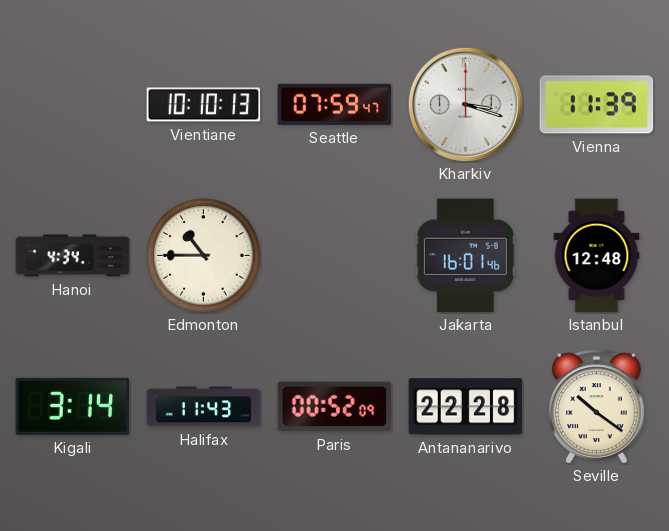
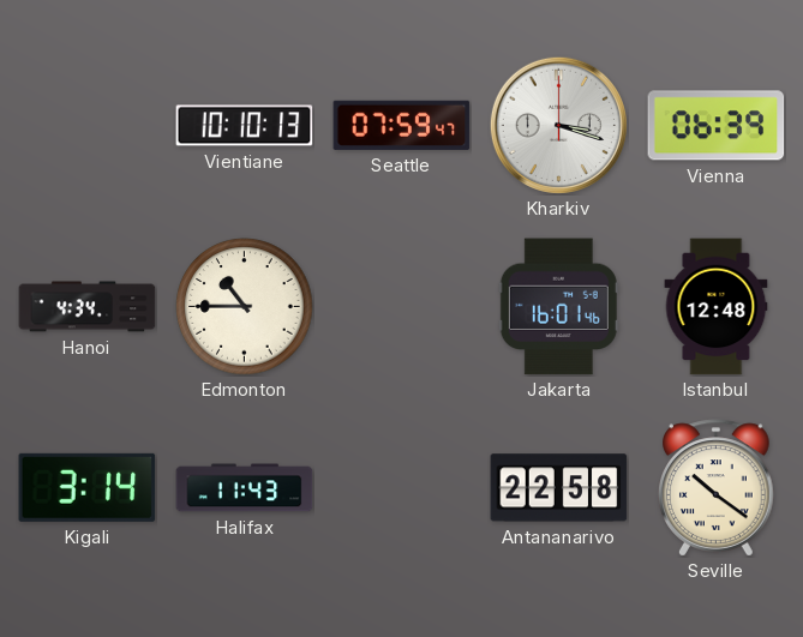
Vienna: 11:39 -> 06:39
Paris: 00:52 -> none
Antananarivo: 22:28 -> 22:58
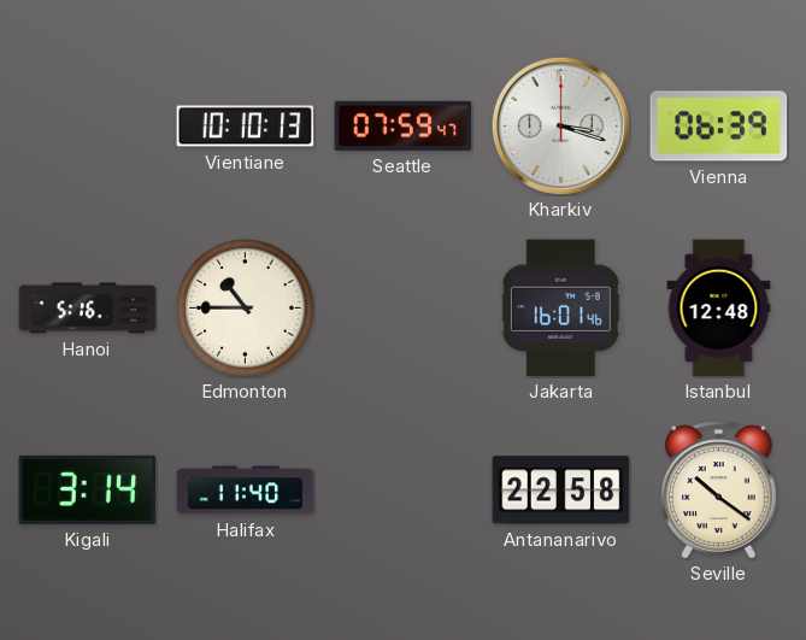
Hanoi: 4:34 -> 5:16
Halifax: 11:43 -> 11:40
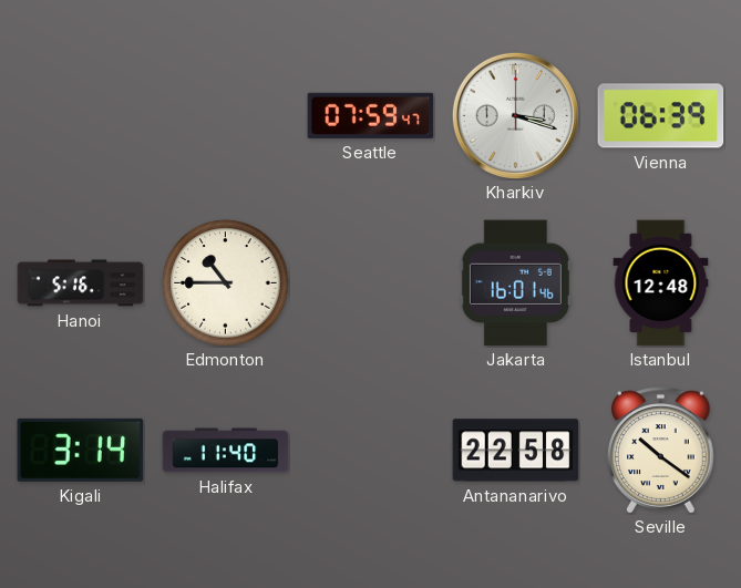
Vientiane: 10:10 -> none
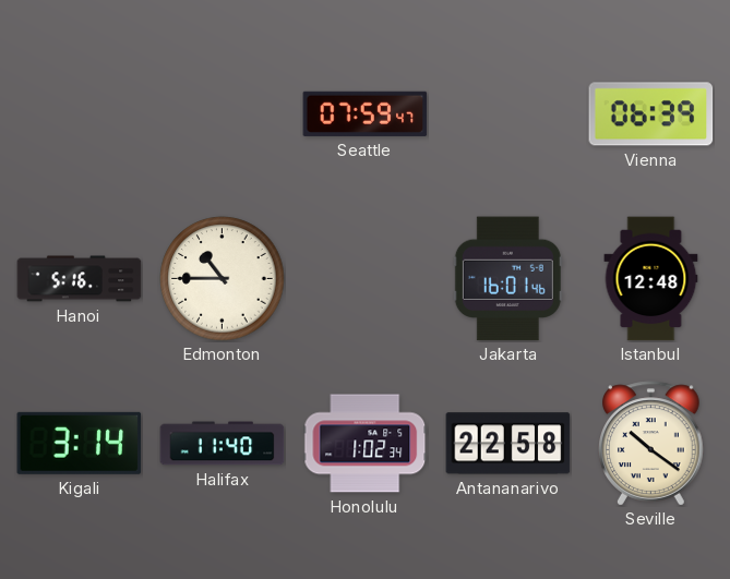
Kharkiv: 3:18 -> none
Honolulu: none -> 1:02
